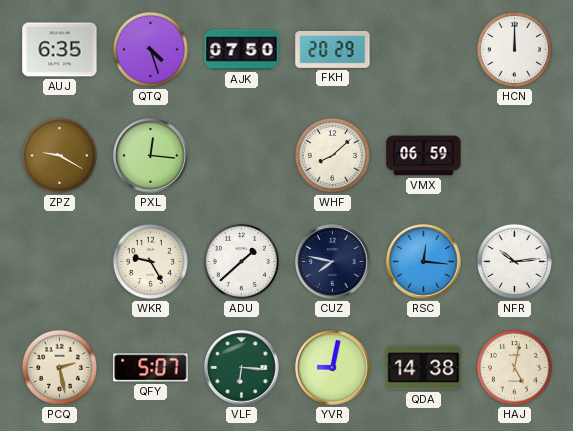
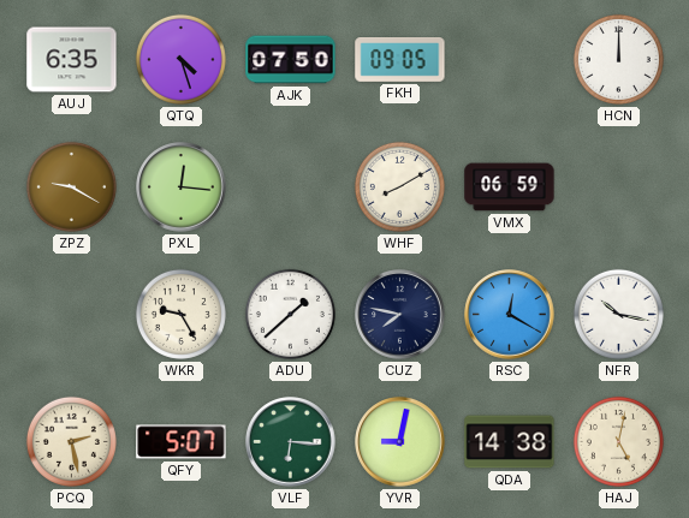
FKH: 20:29 -> 09:05
WHF: 8:08 -> 8:10
RSC: 12:16 -> 12:20
NFR: 10:14 -> 10:17
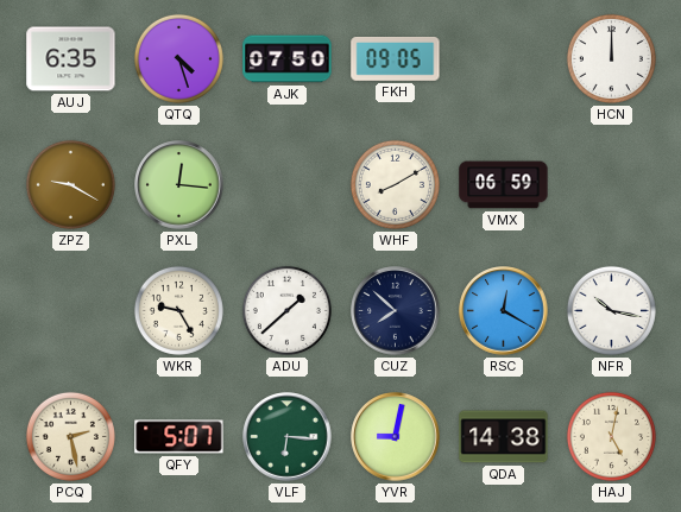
CUZ: 7:47 -> 7:52
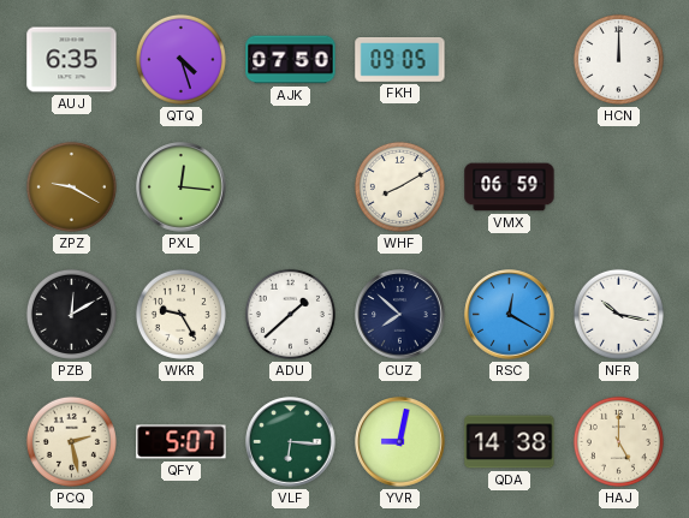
PZB: none -> 12:10
HAJ: 5:02 -> 5:00
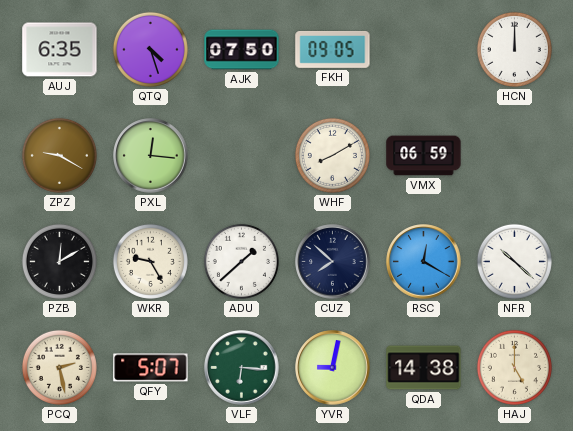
NFR: 10:17 -> 10:22
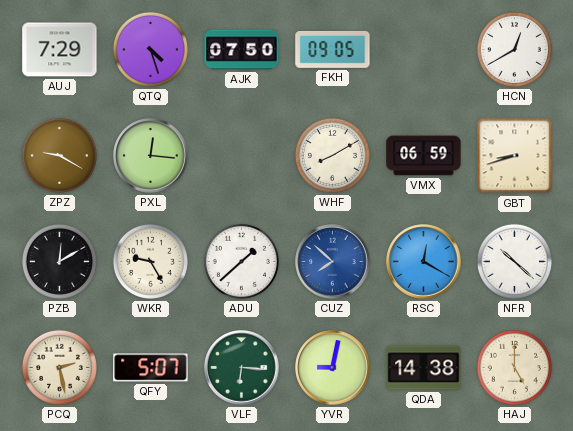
AUJ: 6:35 -> 7:29
HCN: 12:00 -> 12:40
GBT: none -> 8:42
CUZ dial: navy -> blue
